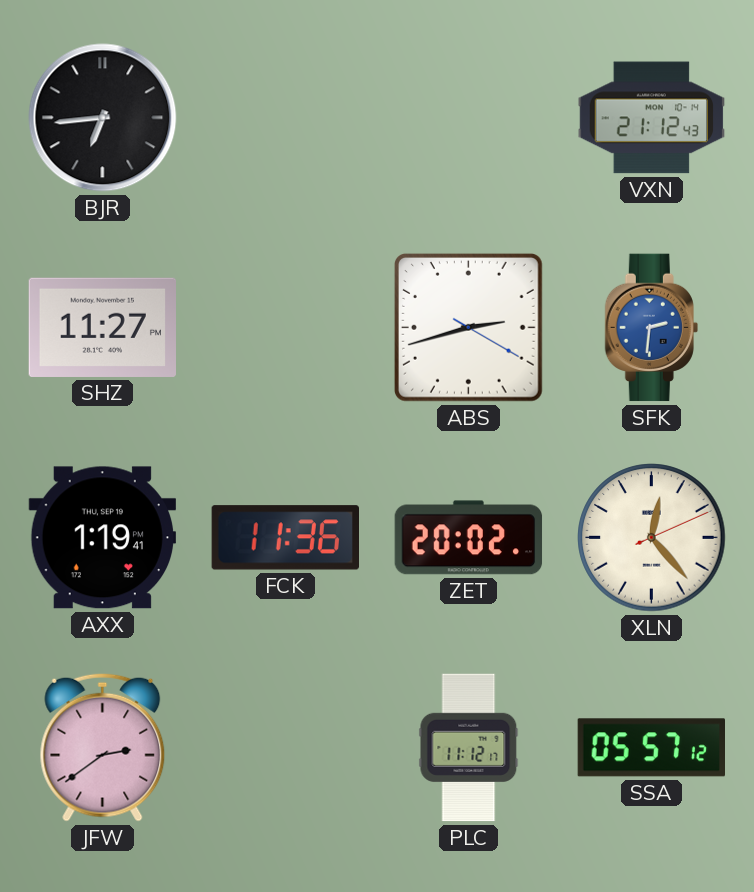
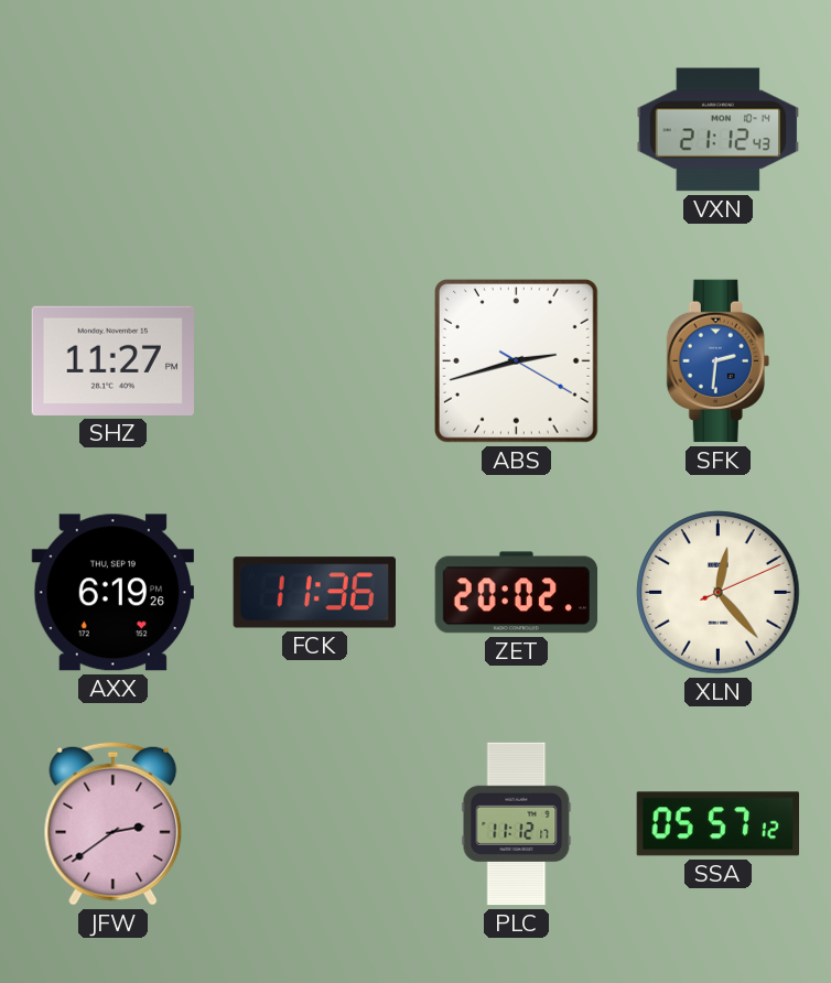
BJR: 6:44 -> none
AXX: 1:19 -> 6:19
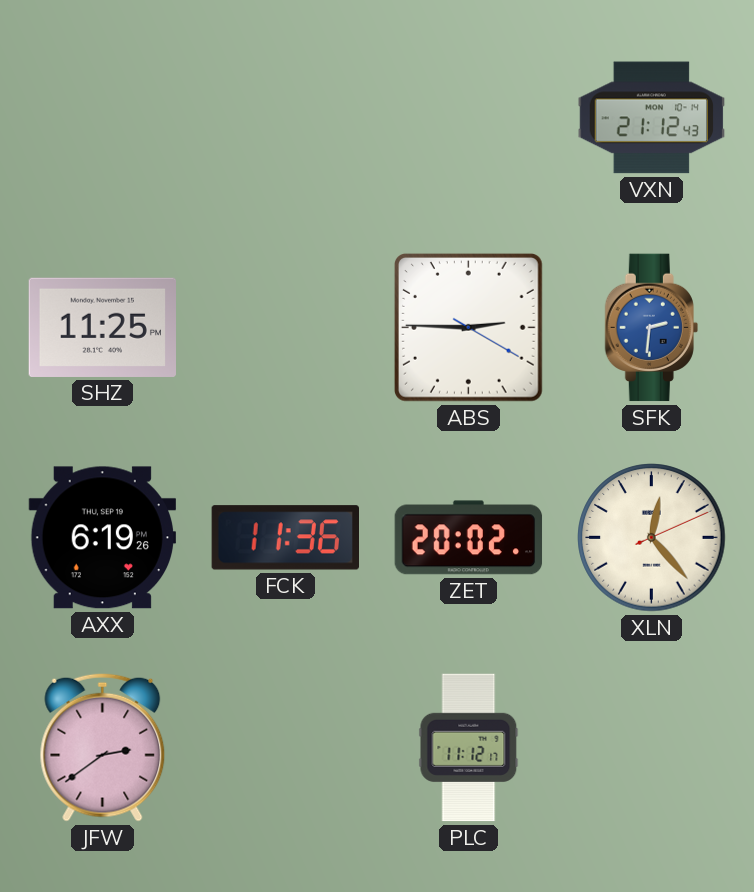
SHZ: 11:27 -> 11:25
ABS: 2:42 -> 2:45
SSA: 05:57 -> none
